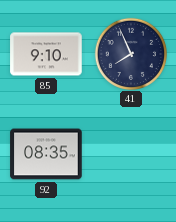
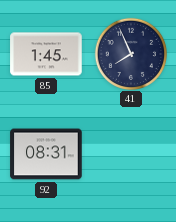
85: 9:10 -> 1:45
92: 08:35 -> 08:31
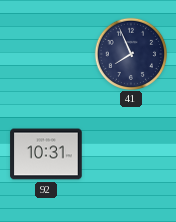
85: 1:45 -> none
92: 08:31 -> 10:31
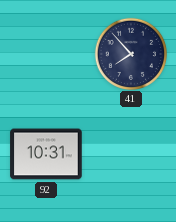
41: 7:56 -> 7:53
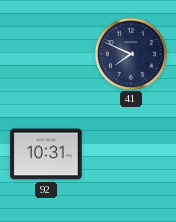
41: 7:53 -> 7:49
